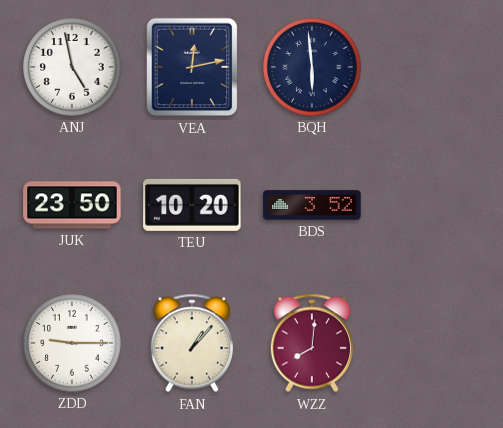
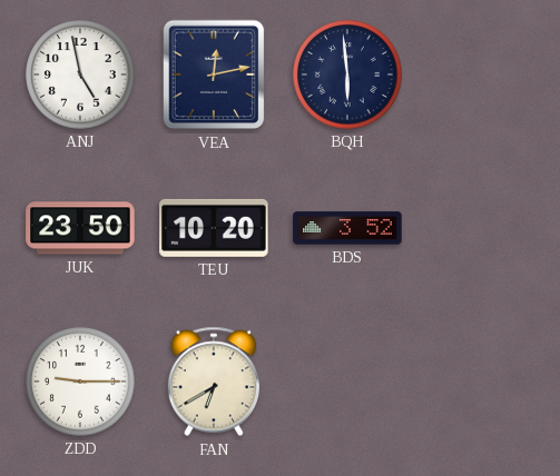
FAN: 1:07 -> 6:40
WZZ: 8:01 -> none
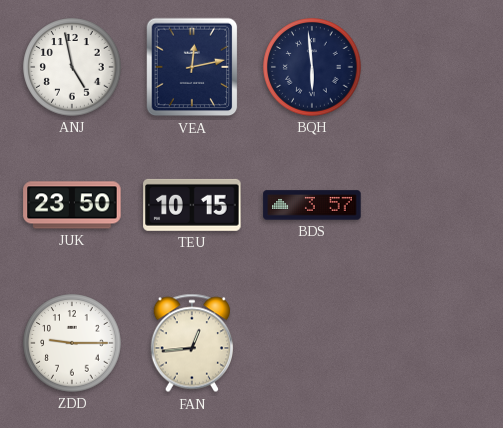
TEU: 10:20 -> 10:15
BDS: 3:52 -> 3:57
FAN: 6:40 -> 12:44
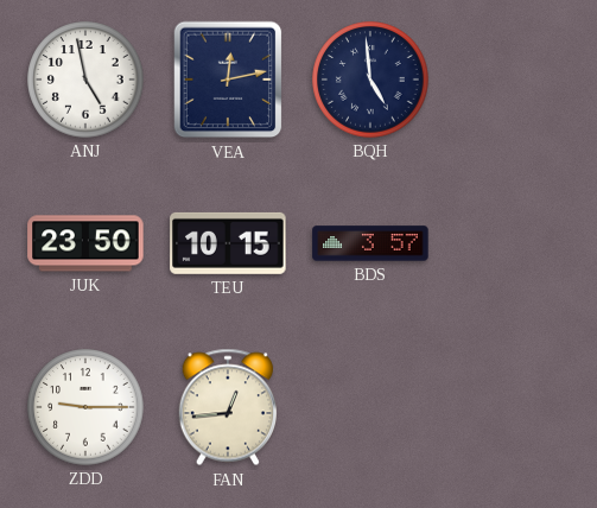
BQH: 5:59 -> 4:59
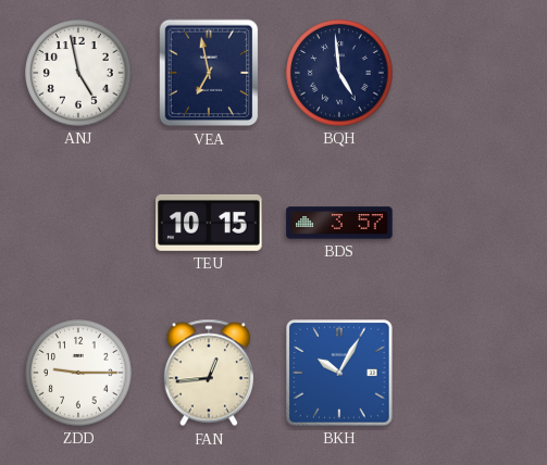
VEA: 12:13 -> 6:58
JUK: 23:50 -> none
BKH: none -> 10:05
